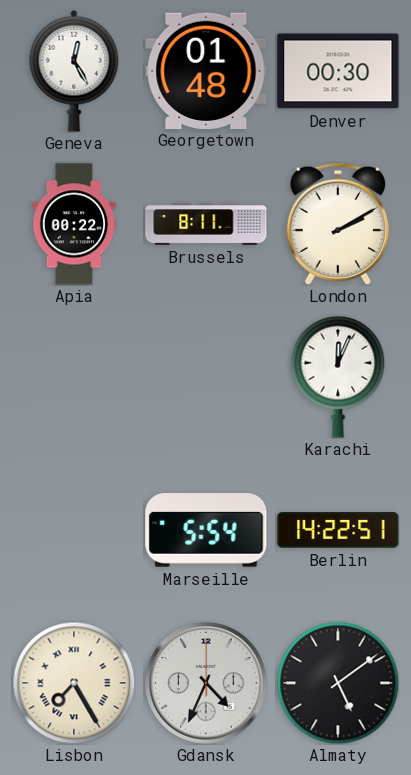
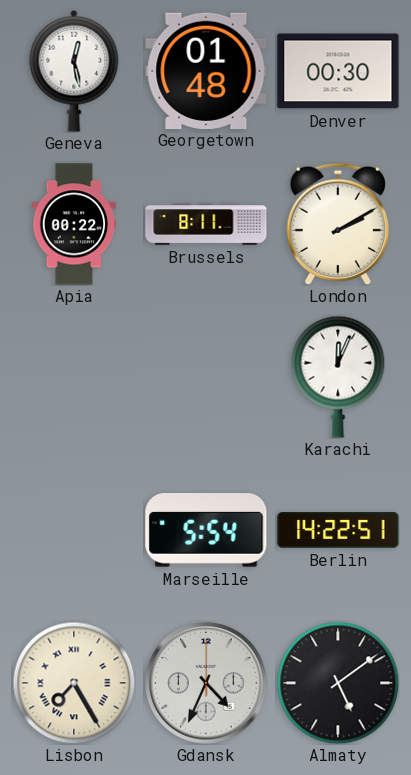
Geneva: 12:25 -> 12:28
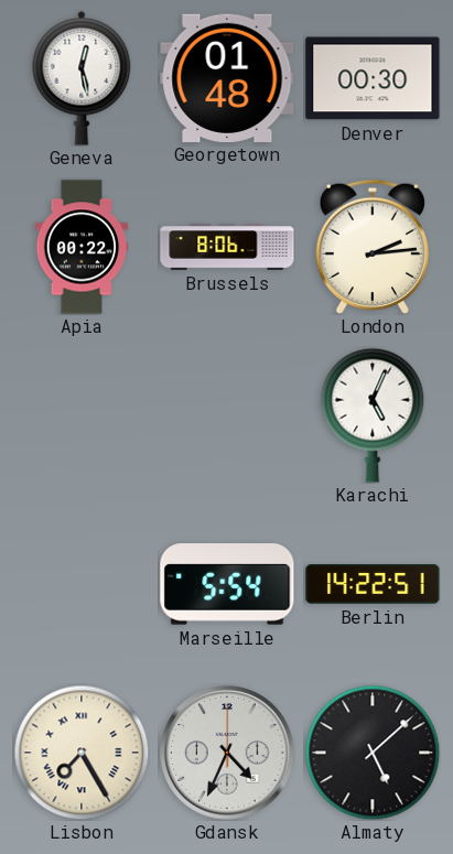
Brussels: 8:11 -> 8:06
London: 2:10 -> 2:14
Karachi: 12:04 -> 5:04
Almaty: 5:09 -> 5:08
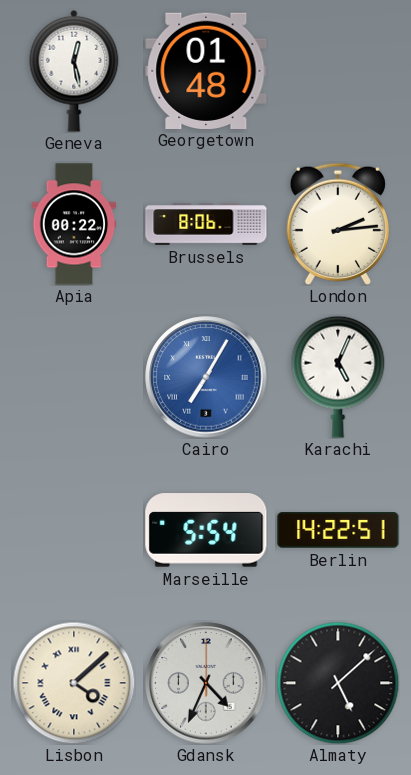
Denver: 00:30 -> none
Cairo: none -> 7:05
Lisbon: 7:25 -> 4:08
